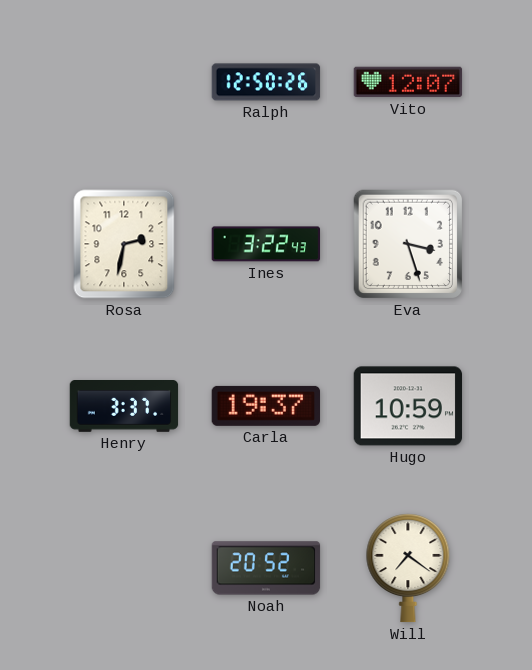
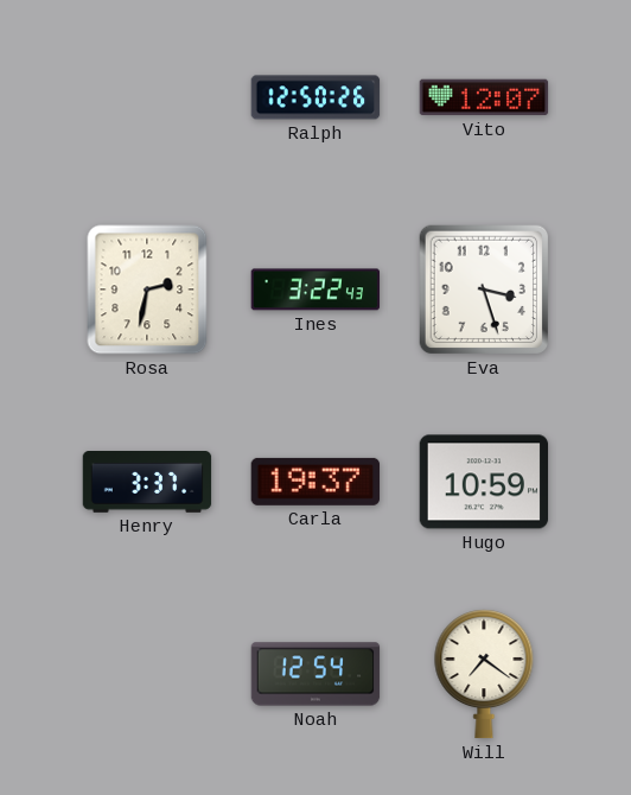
Noah: 20:52 -> 12:54
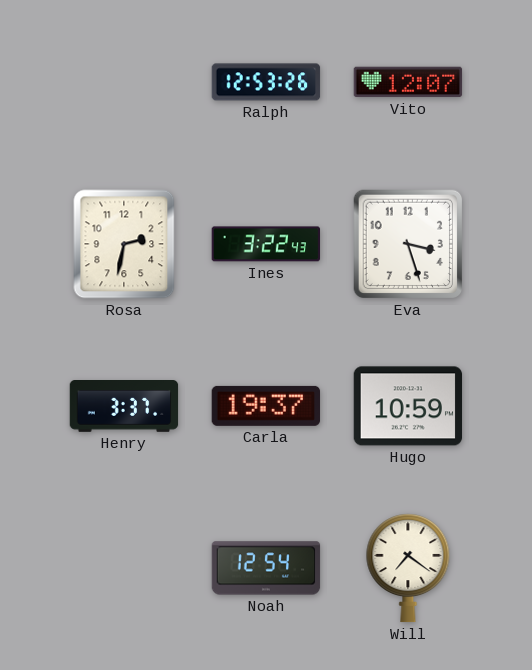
Ralph: 12:50 -> 12:53
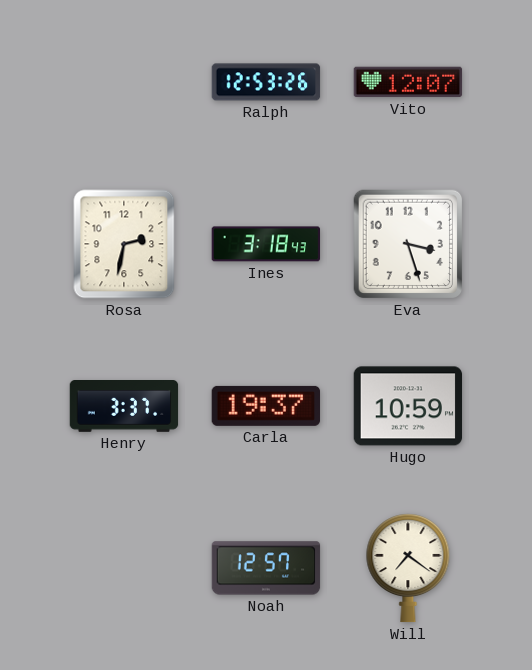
Ines: 3:22 -> 3:18
Noah: 12:54 -> 12:57
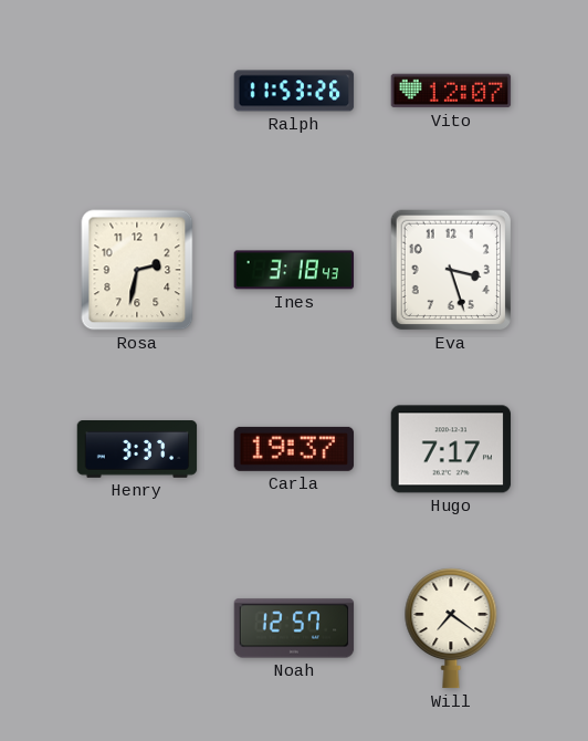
Ralph: 12:53 -> 11:53
Hugo: 10:59 -> 7:17
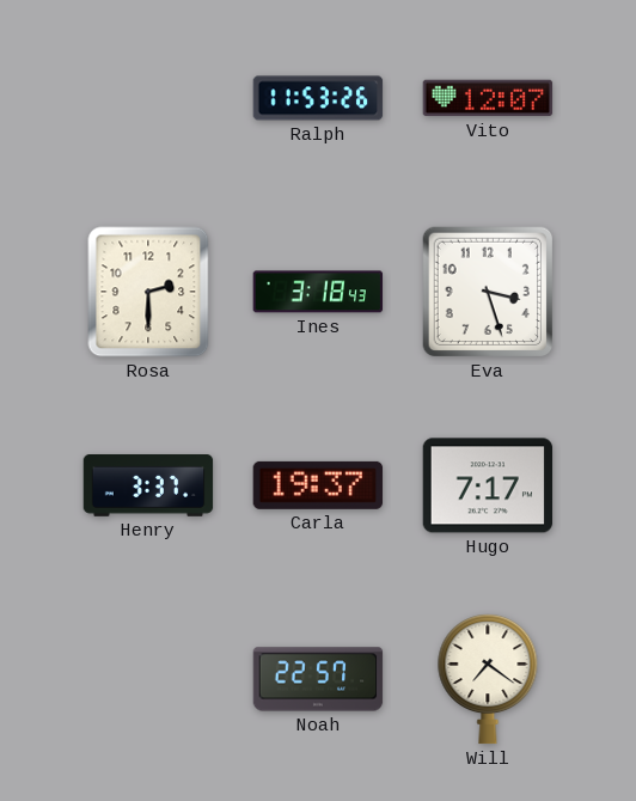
Rosa: 2:32 -> 2:30
Noah: 12:57 -> 22:57
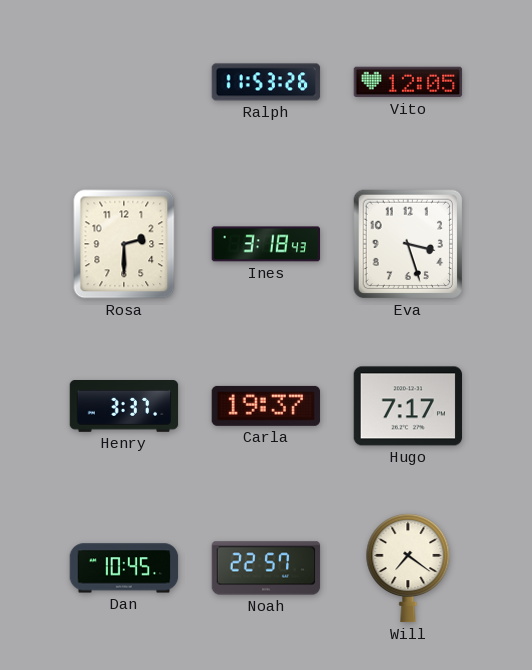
Vito: 12:07 -> 12:05
Dan: none -> 10:45
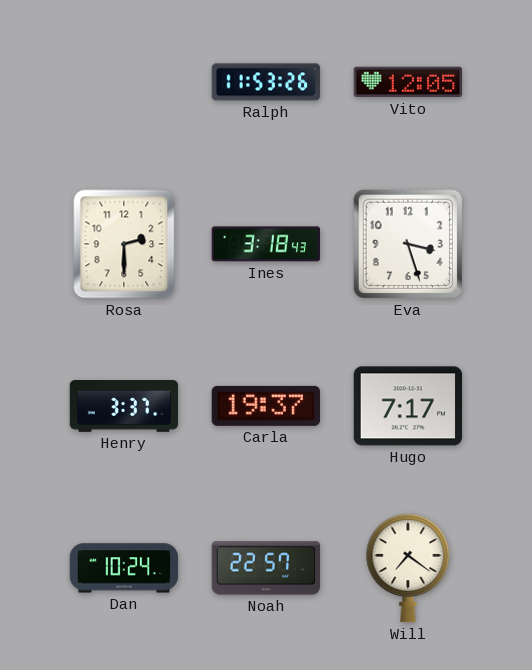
Dan: 10:45 -> 10:24
